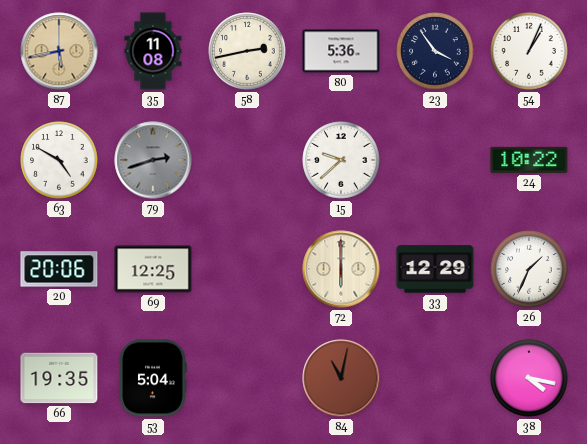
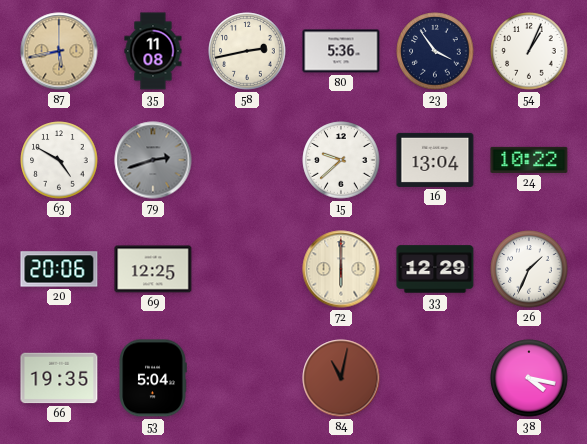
16: none -> 13:04
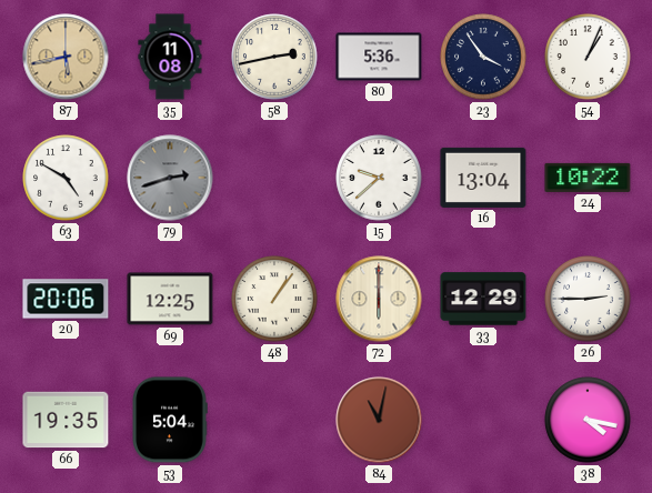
48: none -> 1:06
26: 1:34 -> 2:45
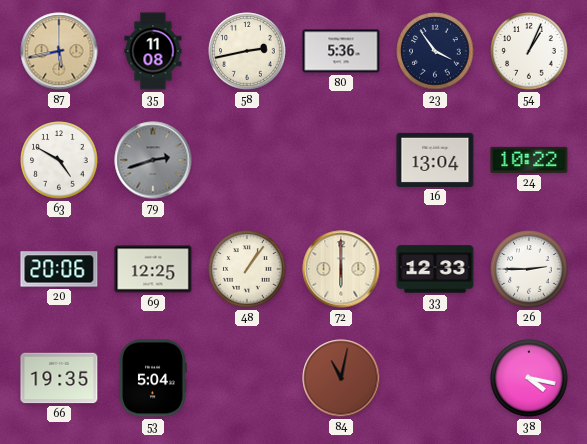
15: 9:38 -> none
33: 12:29 -> 12:33
